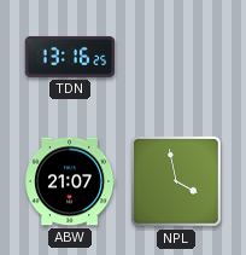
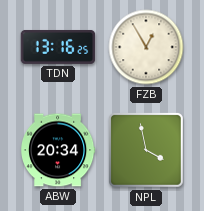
FZB: none -> 12:55
ABW: 21:07 -> 20:34
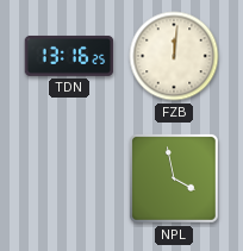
FZB: 12:55 -> 12:01
ABW: 20:34 -> none
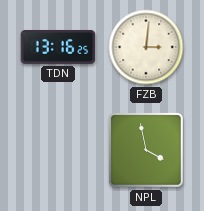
FZB: 12:01 -> 3:01
